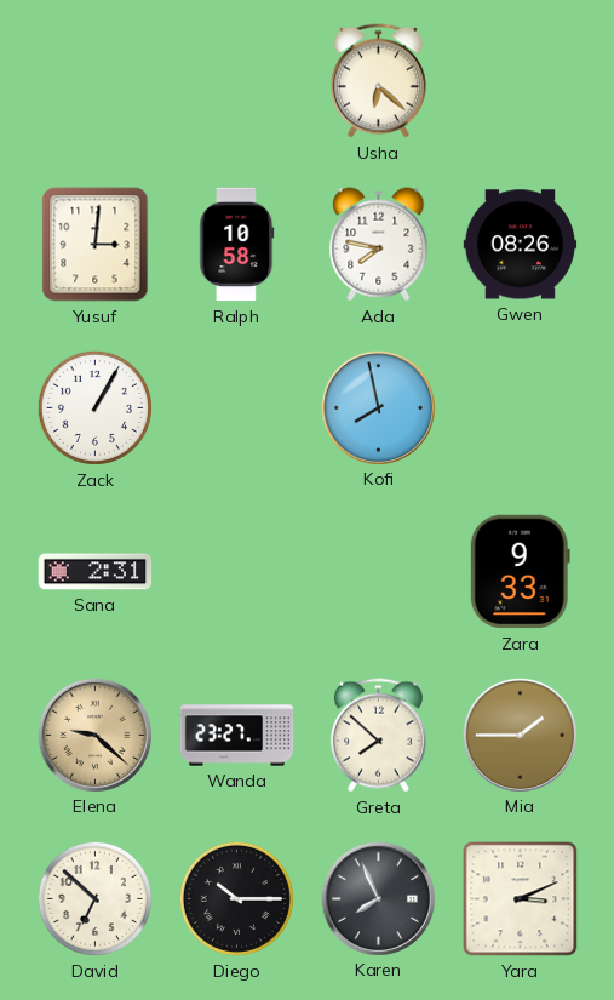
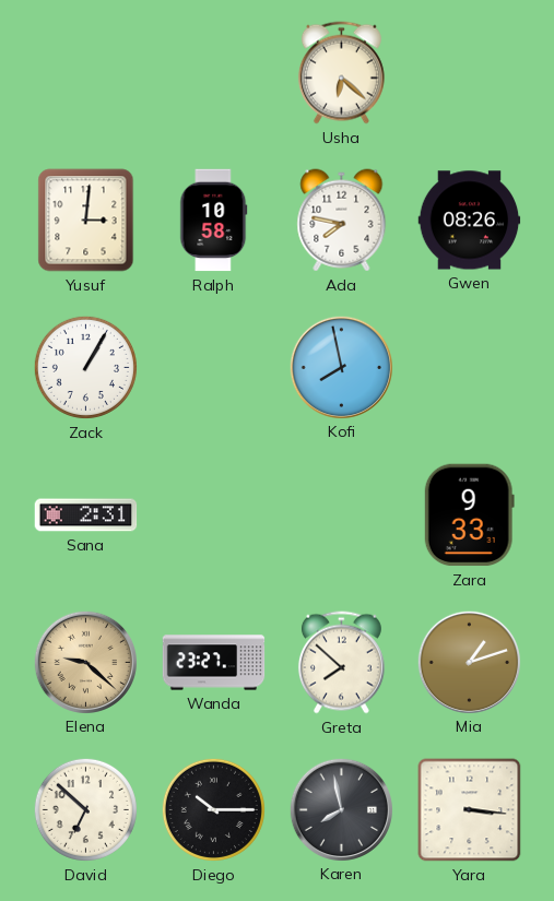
Mia: 1:45 -> 1:12
Karen: 7:56 -> 7:58
Yara: 3:11 -> 3:16
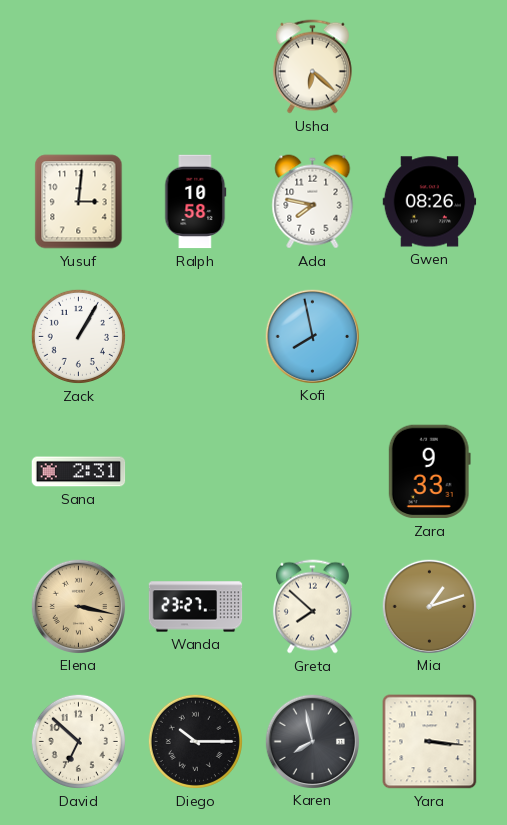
Elena: 9:22 -> 3:17
